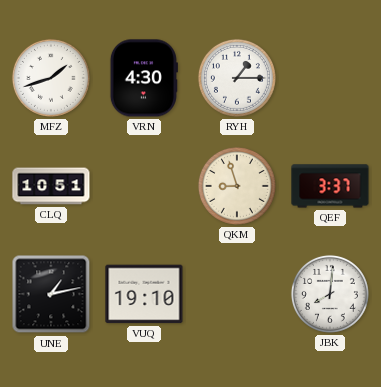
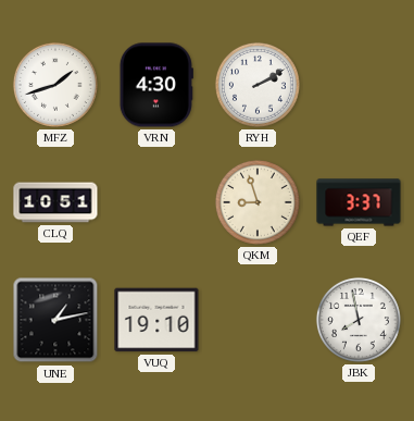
RYH: 1:15 -> 2:10
JBK: 8:01 -> 7:58
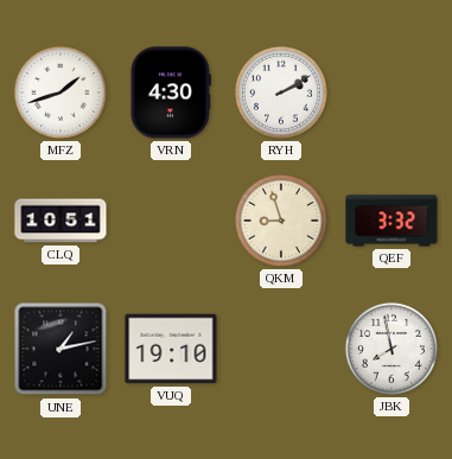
QEF: 3:37 -> 3:32
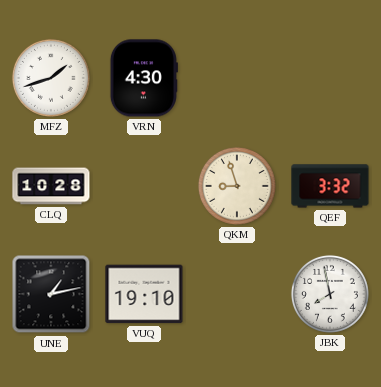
RYH: 2:10 -> none
CLQ: 10:51 -> 10:28
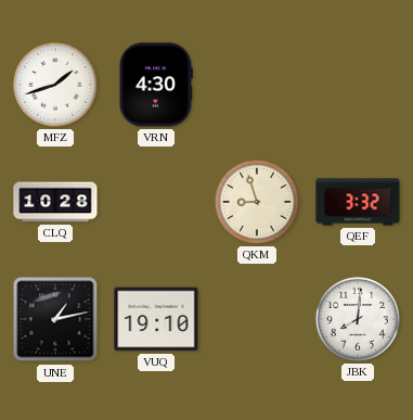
JBK: 7:58 -> 8:01
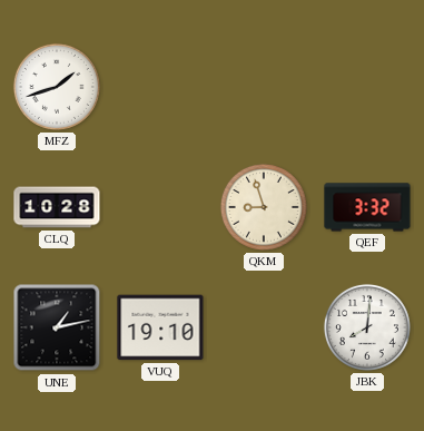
VRN: 4:30 -> none
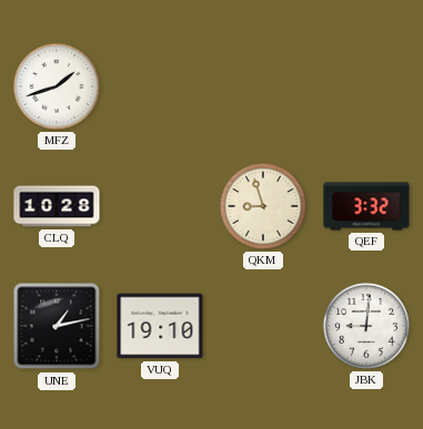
JBK: 8:01 -> 9:01
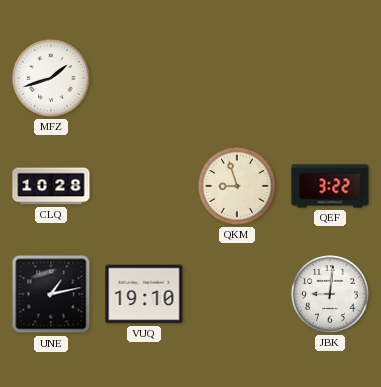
QEF: 3:32 -> 3:22
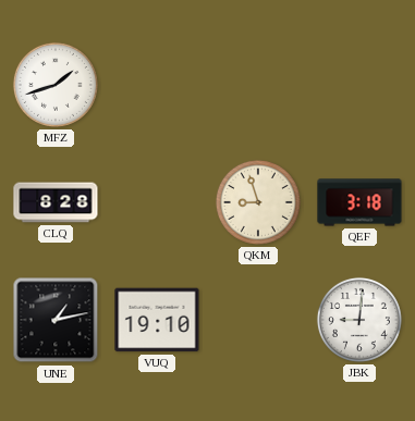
CLQ: 10:28 -> 8:28
QEF: 3:22 -> 3:18
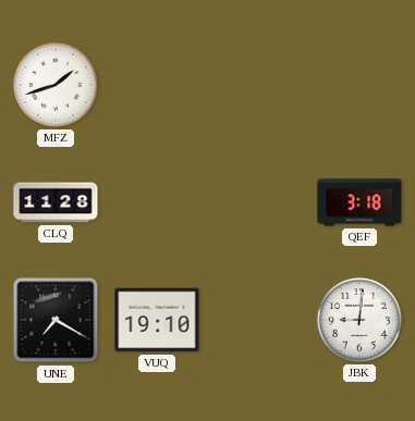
CLQ: 8:28 -> 11:28
QKM: 8:57 -> none
UNE: 1:13 -> 7:20
